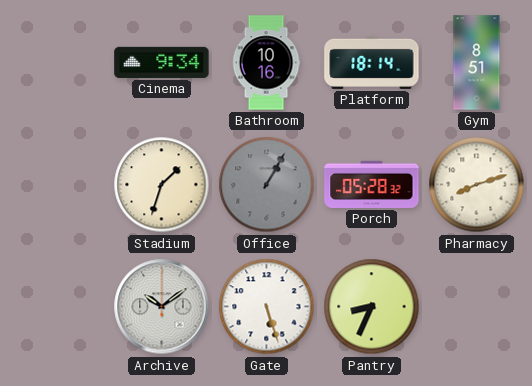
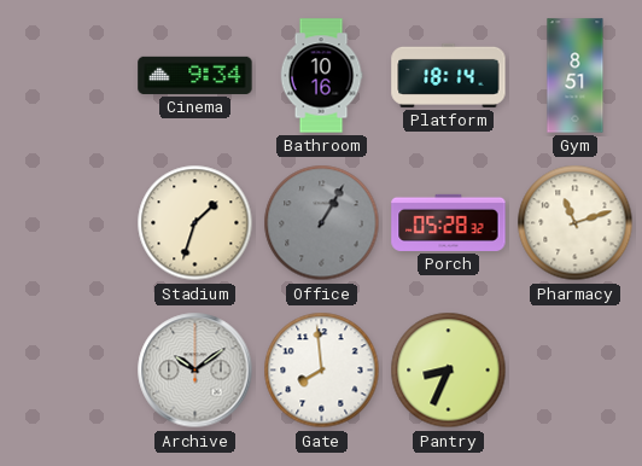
Pharmacy: 8:12 -> 11:12
Gate: 5:27 -> 7:59
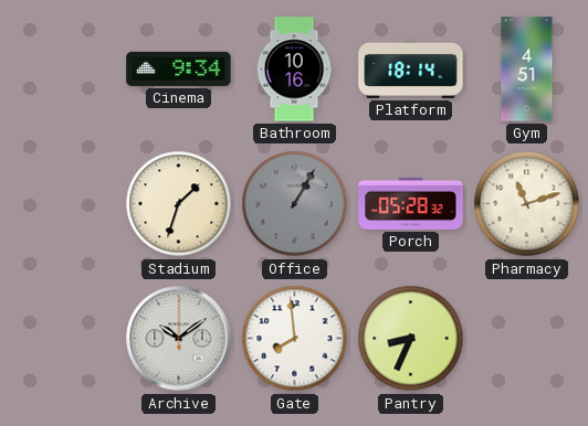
Gym: 8:51 -> 4:51
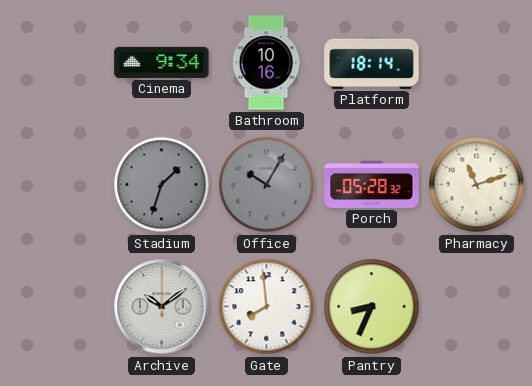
Gym: 4:51 -> none
Stadium dial: cream -> grey
Office: 1:05 -> 10:05
